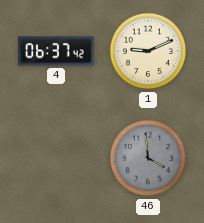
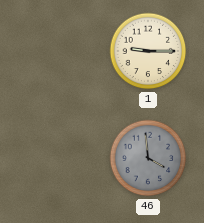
4: 06:37 -> none
1: 9:11 -> 9:15
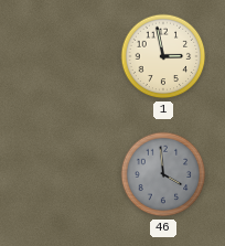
1: 9:15 -> 2:58
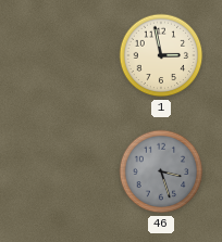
46: 3:59 -> 3:27
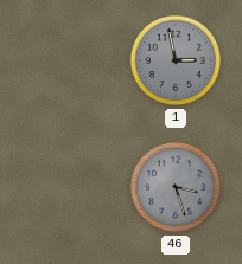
1 dial: cream -> grey
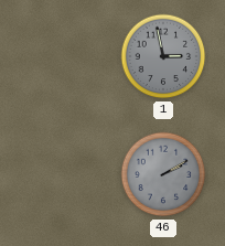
46: 3:27 -> 2:10
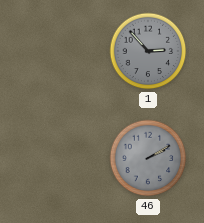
1: 2:58 -> 2:53
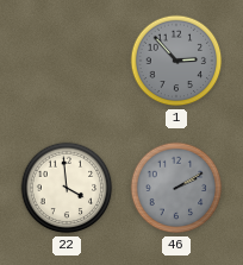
22: none -> 3:59
